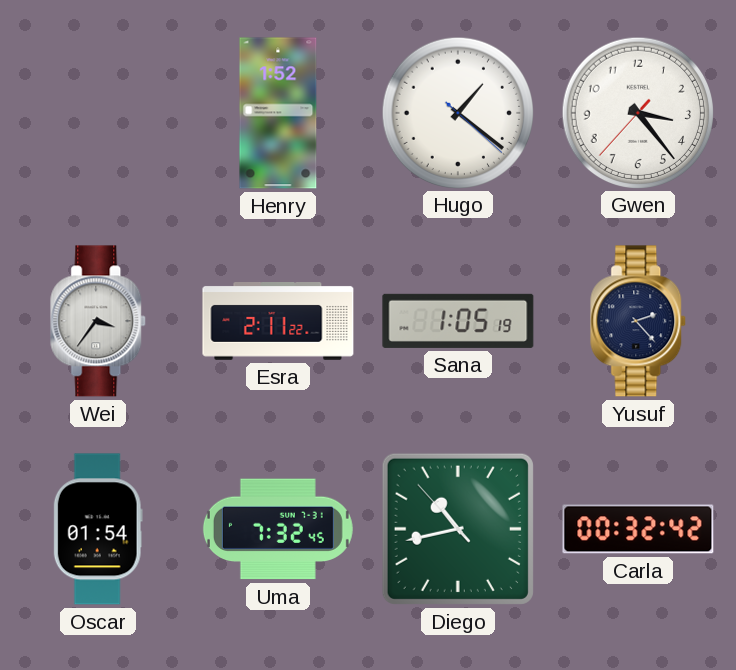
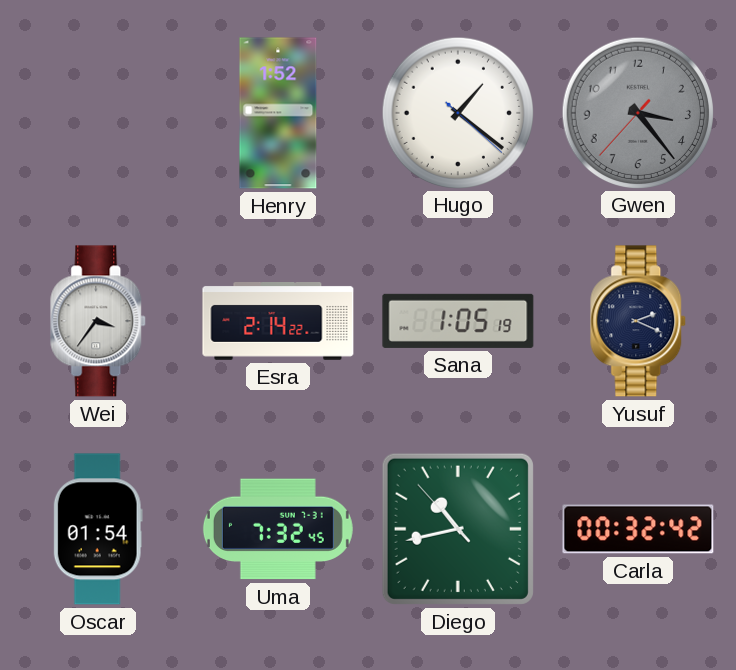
Gwen dial: white -> grey
Esra: 2:11 -> 2:14
Yusuf: 2:23 -> 2:19
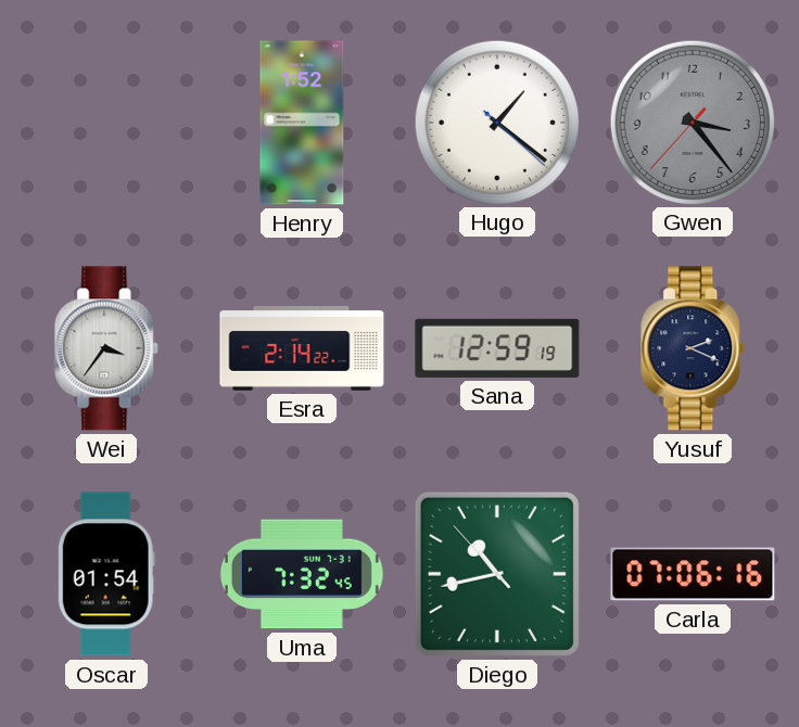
Sana: 1:05 -> 12:59
Carla: 00:32 -> 07:06
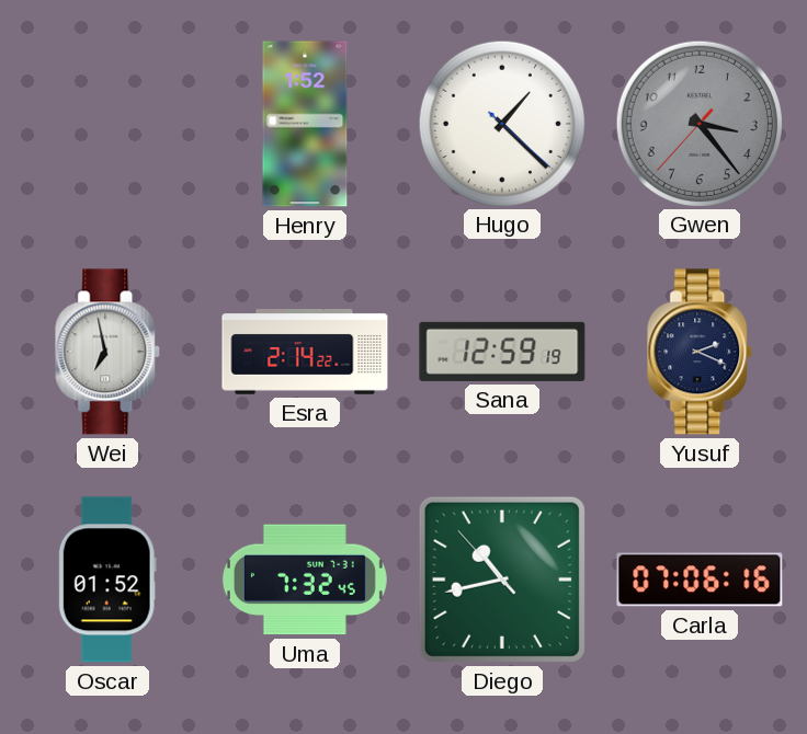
Hugo: 1:21 -> 1:22
Wei: 3:36 -> 6:58
Oscar: 01:54 -> 01:52
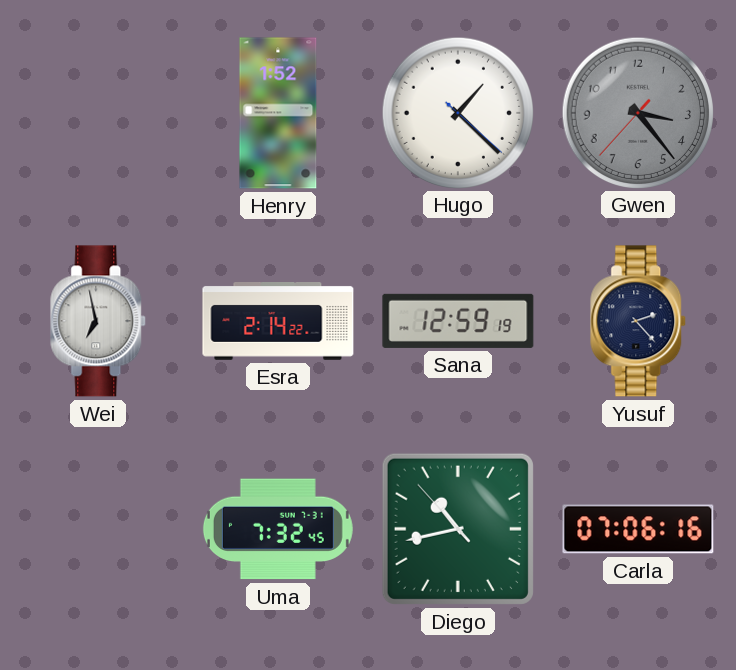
Yusuf: 2:19 -> 2:23
Oscar: 01:52 -> none
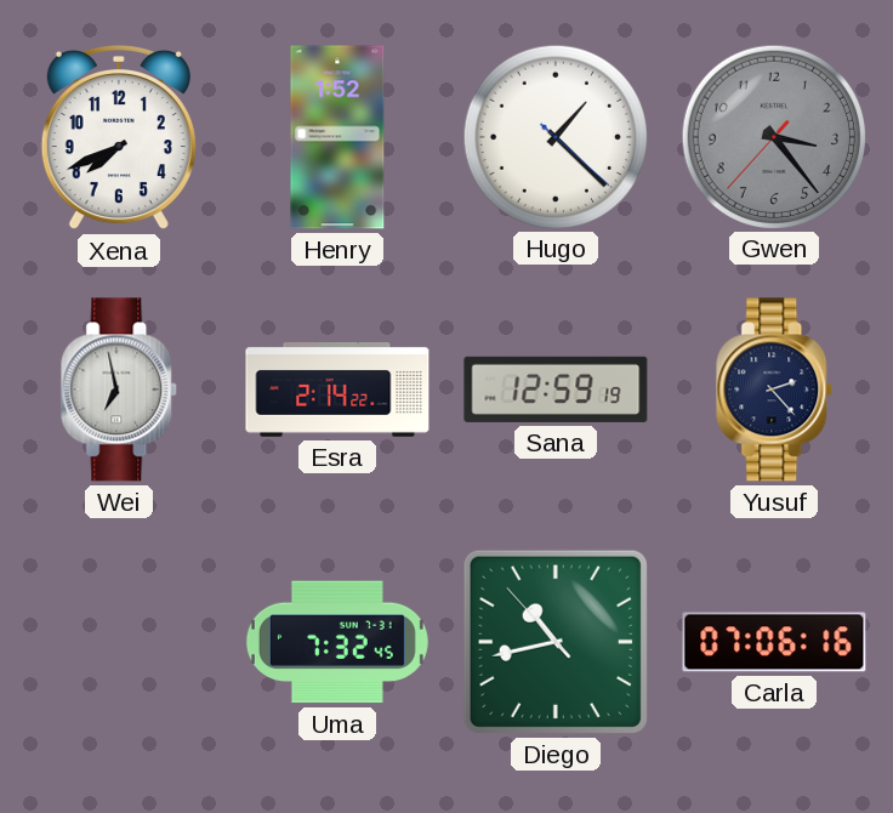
Xena: none -> 7:41
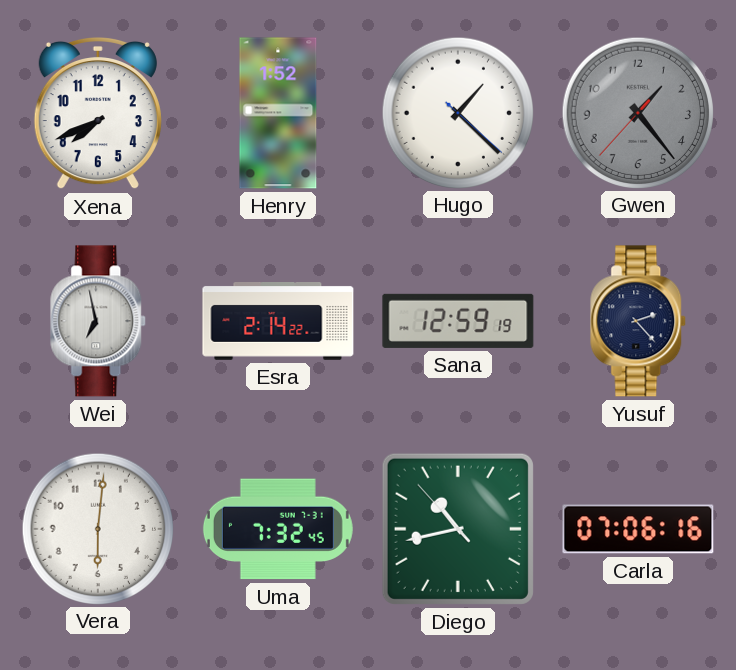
Gwen: 3:23 -> 1:23
Vera: none -> 6:01
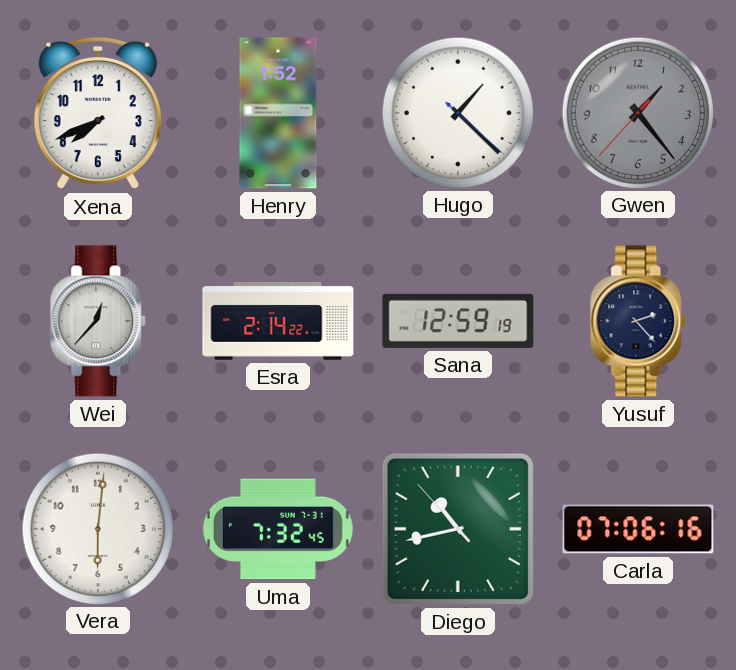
Wei: 6:58 -> 12:37
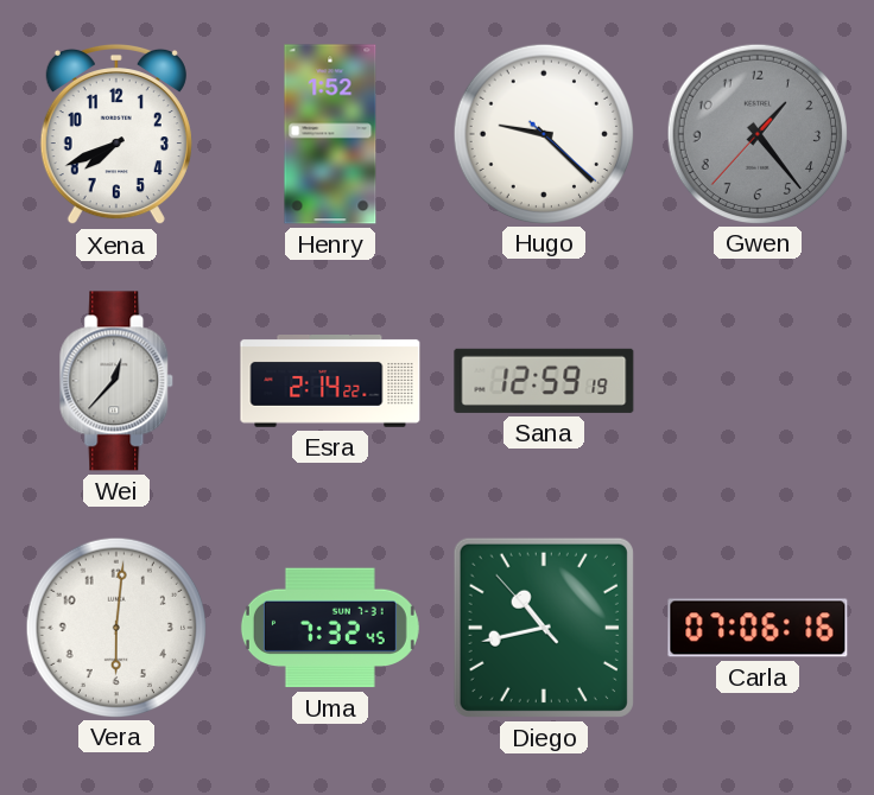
Hugo: 1:22 -> 9:22
Yusuf: 2:23 -> none
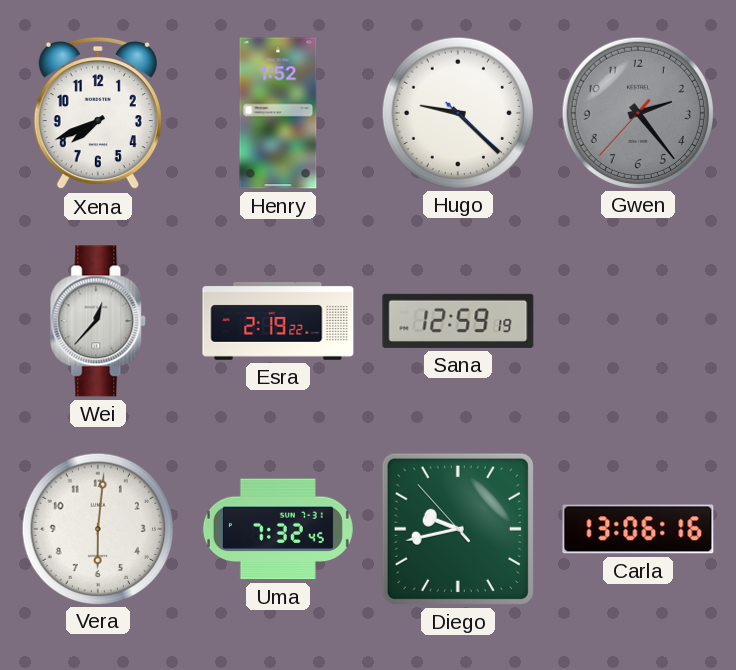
Gwen: 1:23 -> 2:23
Esra: 2:14 -> 2:19
Diego: 10:42 -> 9:42
Carla: 07:06 -> 13:06
